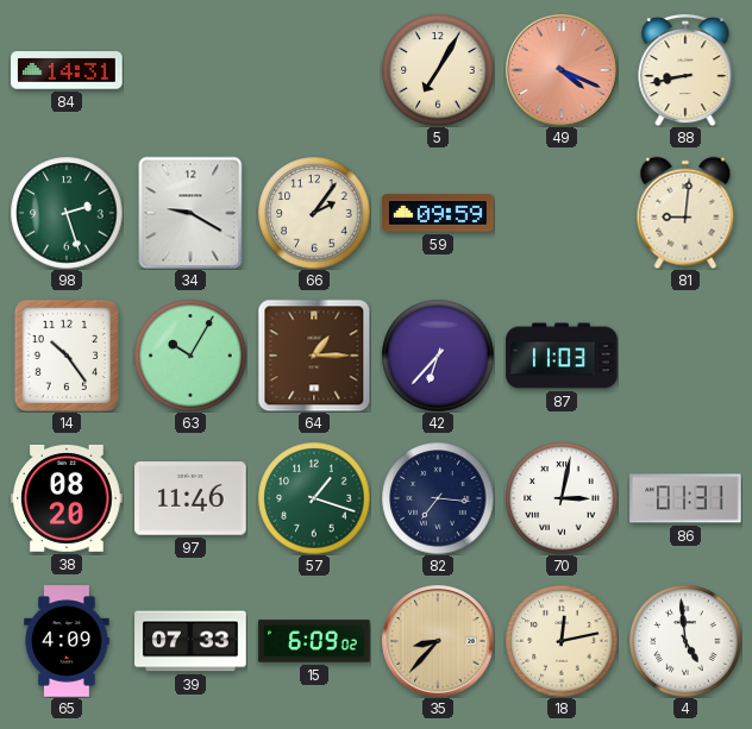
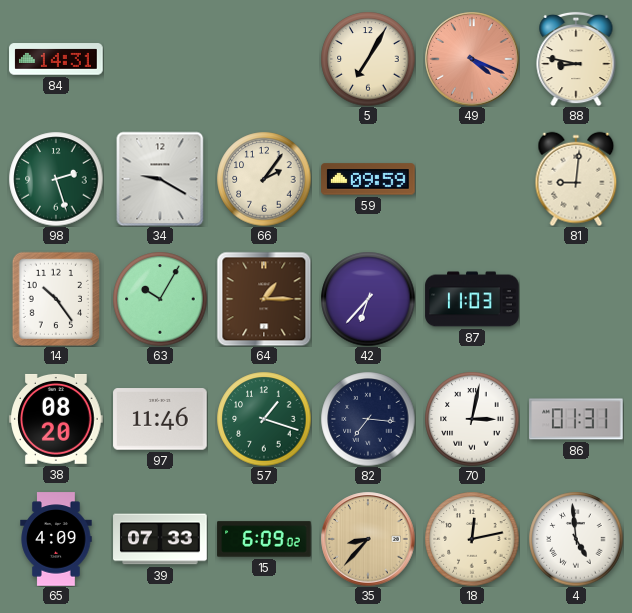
88: 8:43 -> 8:47
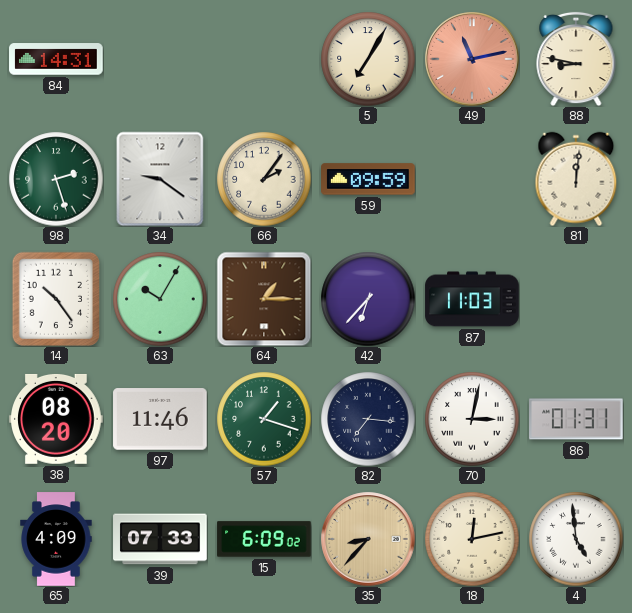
49: 4:19 -> 11:13
34: 9:20 -> 9:21
81: 9:01 -> 12:01
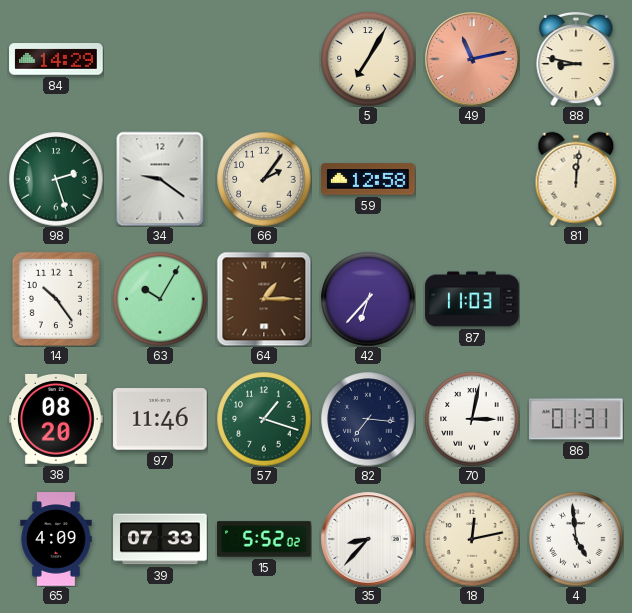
84: 14:31 -> 14:29
59: 09:59 -> 12:58
15: 6:09 -> 5:52
35 dial: champagne -> white
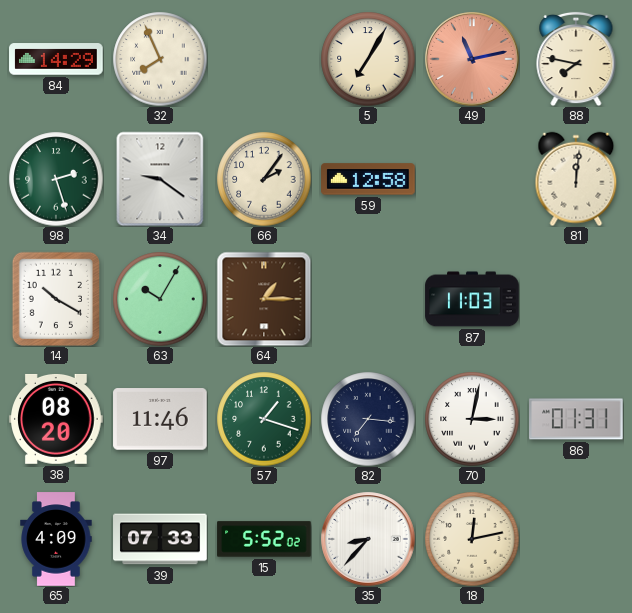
32: none -> 7:56
88: 8:47 -> 7:47
14: 10:24 -> 10:20
42: 6:37 -> none
4: 4:59 -> none
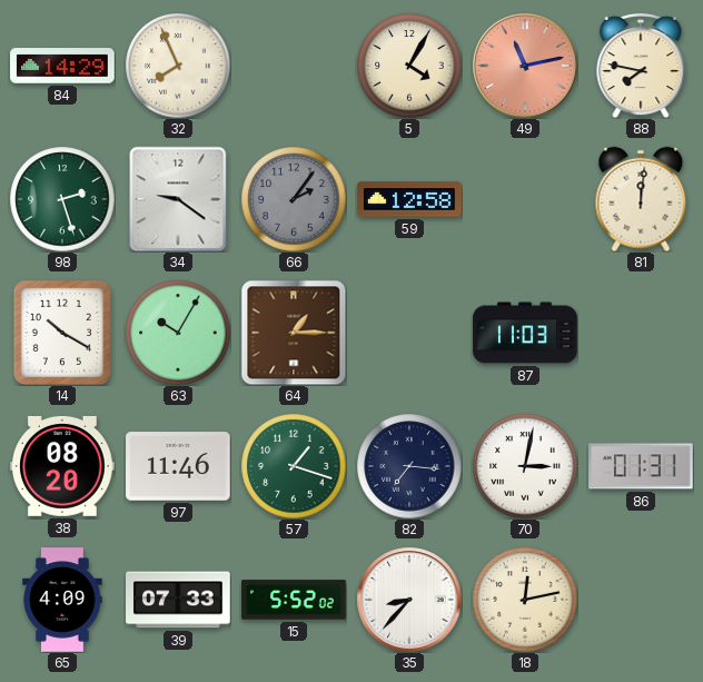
5: 7:05 -> 4:05
66 dial: cream -> grey
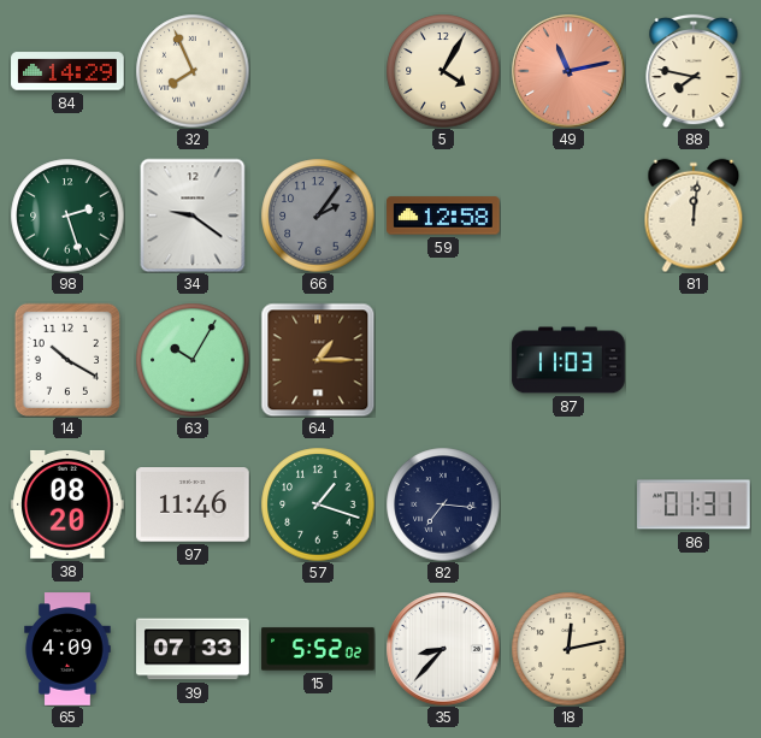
70: 3:02 -> none
